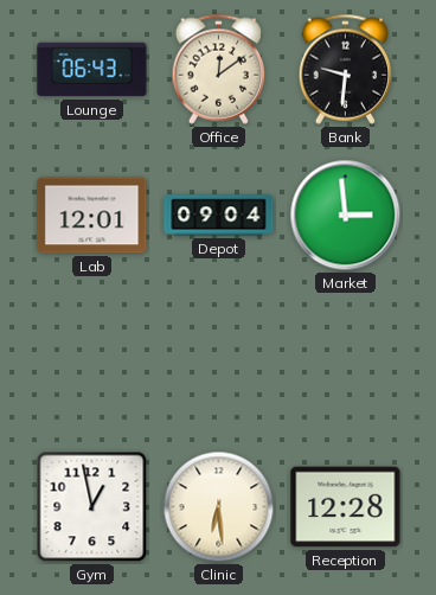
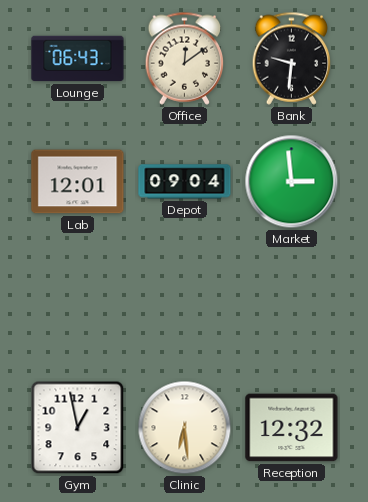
Reception: 12:28 -> 12:32
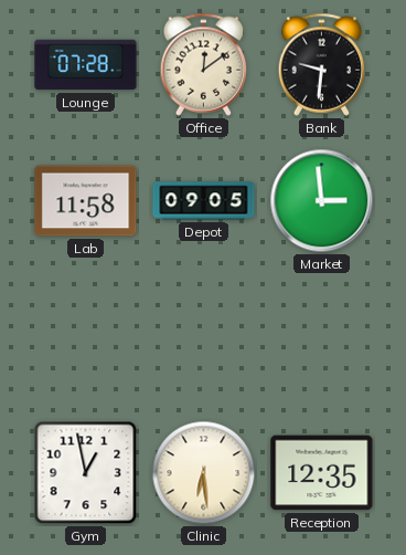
Lounge: 06:43 -> 07:28
Lab: 12:01 -> 11:58
Depot: 09:04 -> 09:05
Reception: 12:32 -> 12:35
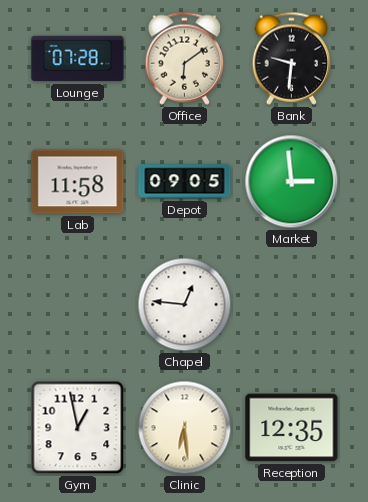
Office: 12:09 -> 6:09
Chapel: none -> 12:46
